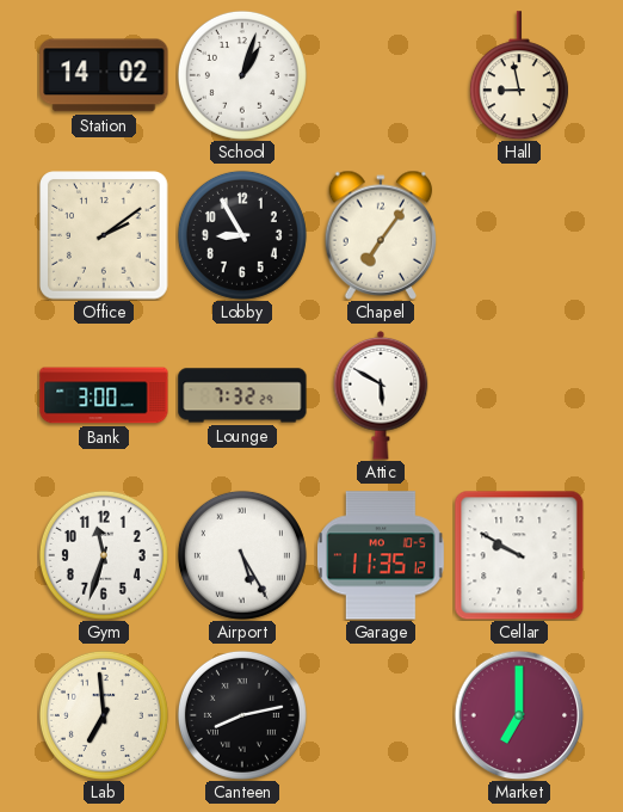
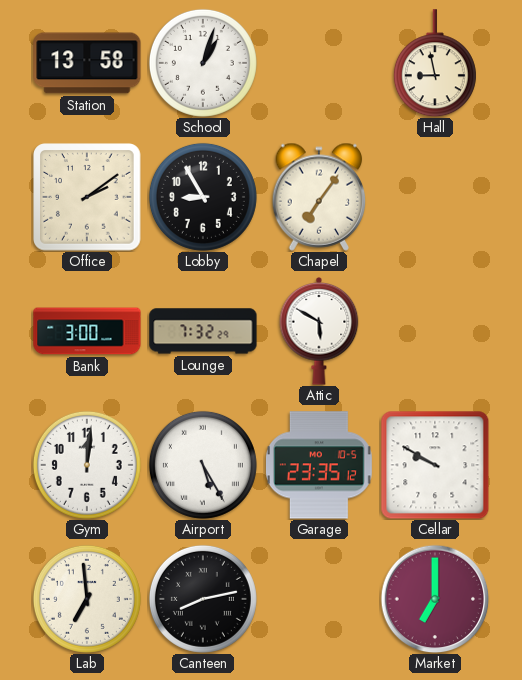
Station: 14:02 -> 13:58
Gym: 11:33 -> 12:01
Garage: 11:35 -> 23:35
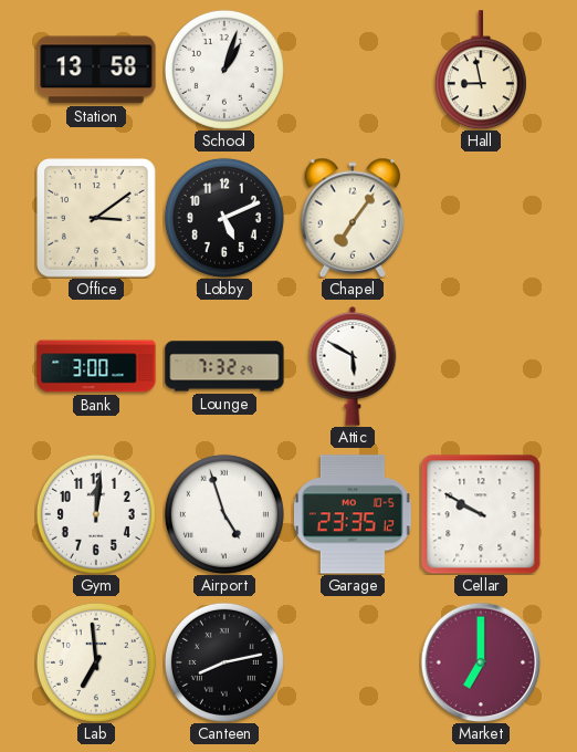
Office: 2:09 -> 3:09
Lobby: 8:55 -> 5:11
Airport: 5:25 -> 4:57
